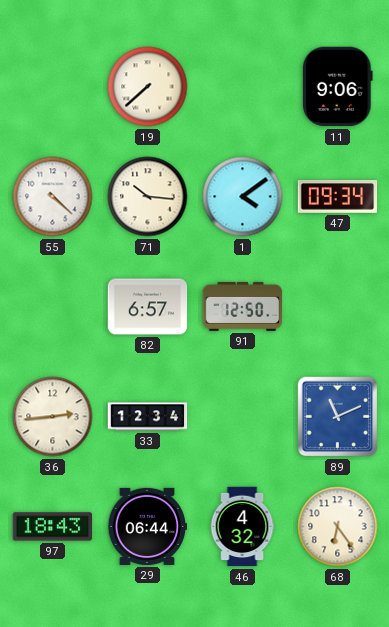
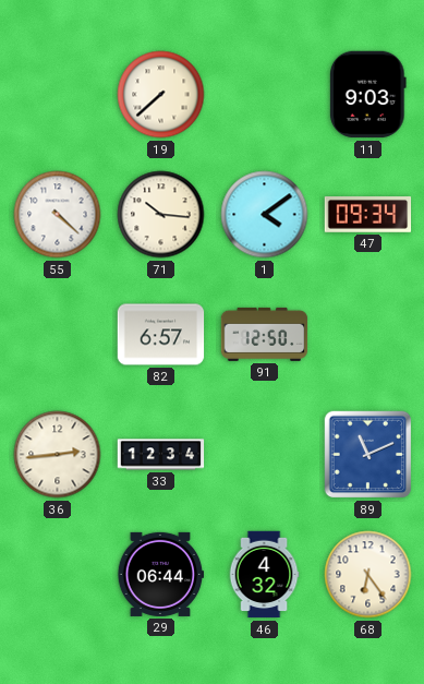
11: 9:06 -> 9:03
97: 18:43 -> none
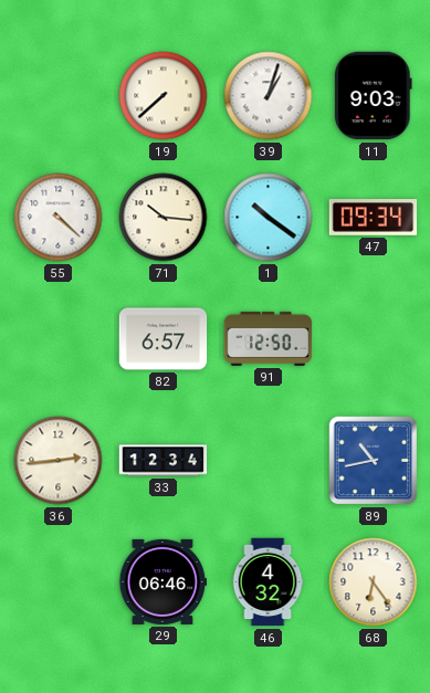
39: none -> 1:03
1: 4:09 -> 10:21
89: 11:11 -> 10:43
29: 06:44 -> 06:46
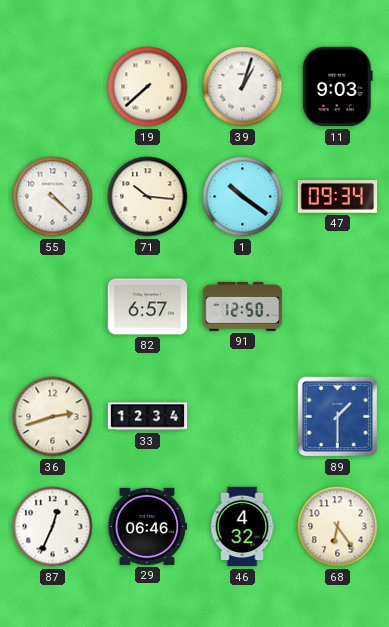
36: 2:44 -> 2:42
89: 10:43 -> 1:30
87: none -> 12:34
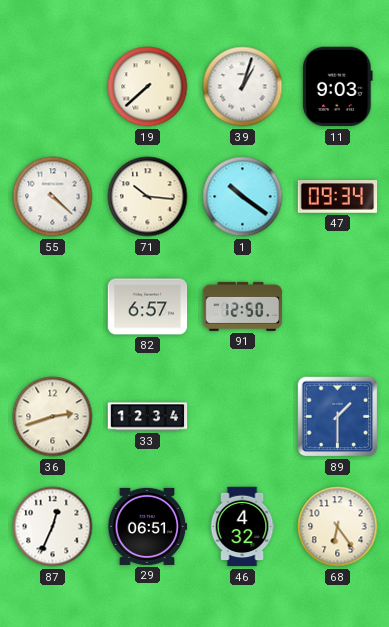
29: 06:46 -> 06:51
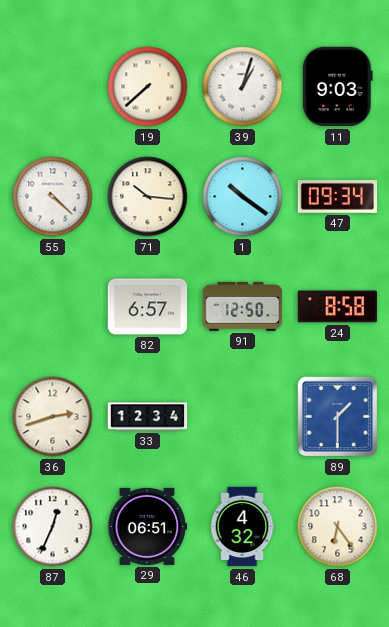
24: none -> 8:58
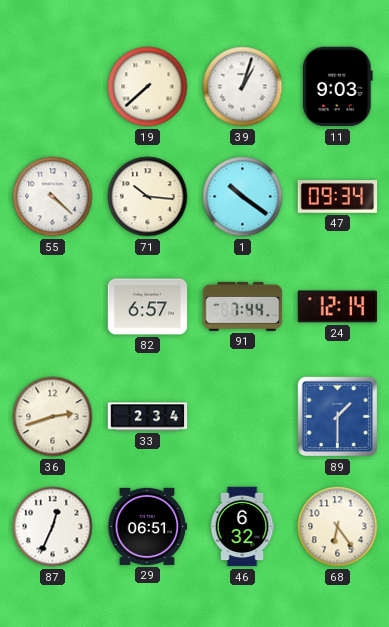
91: 12:50 -> 7:44
24: 8:58 -> 12:14
33: 12:34 -> 2:34
46: 4:32 -> 6:32
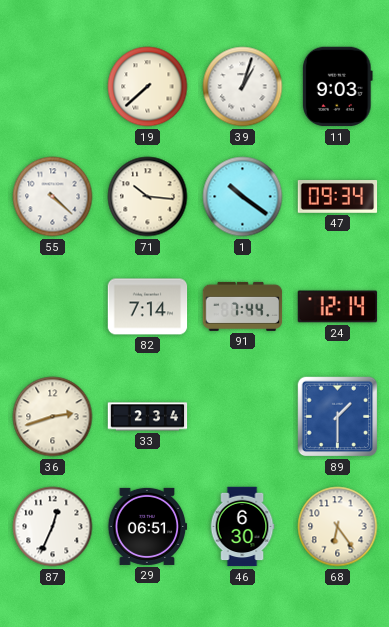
82: 6:57 -> 7:14
46: 6:32 -> 6:30
